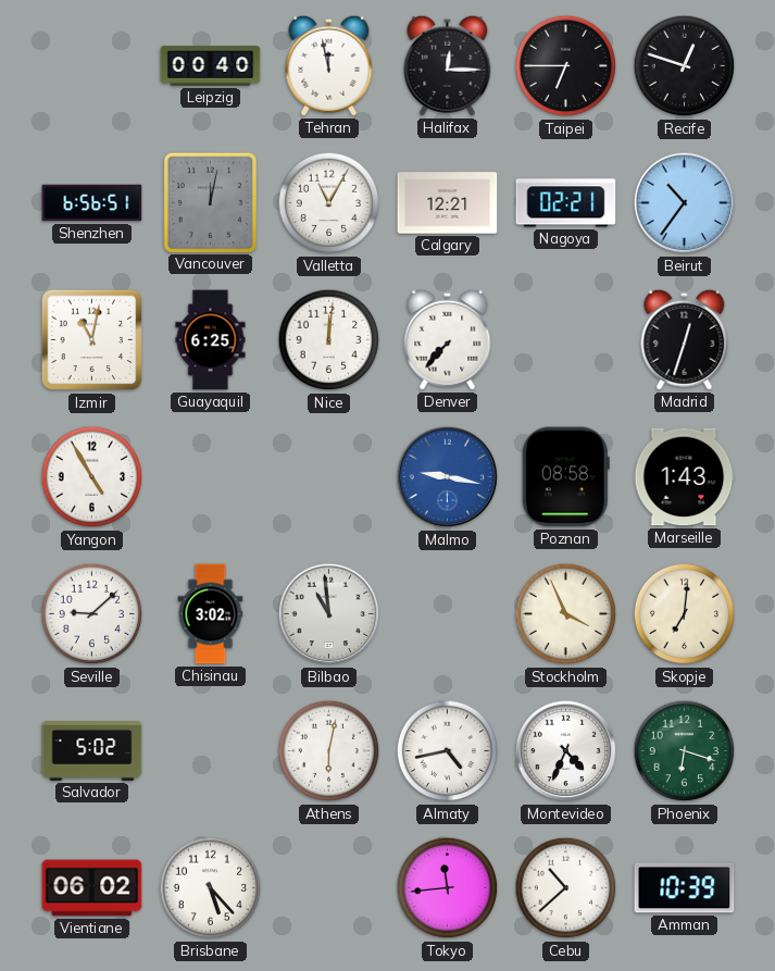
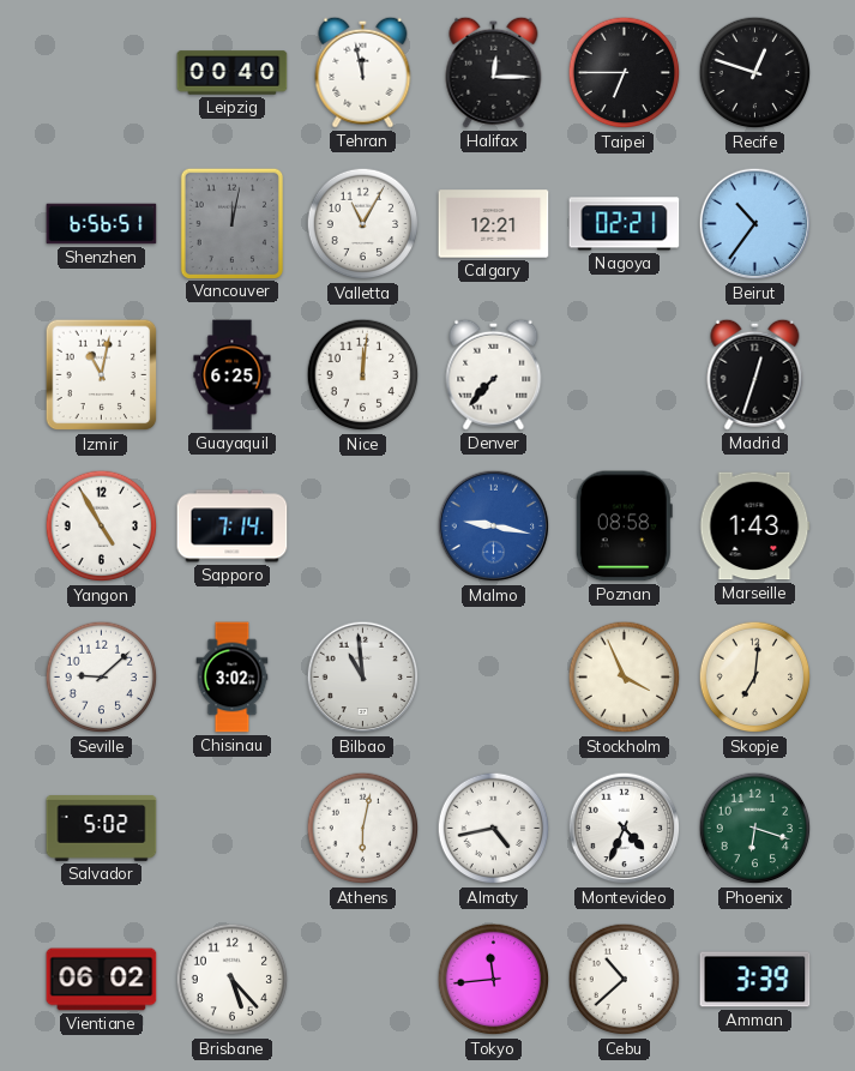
Sapporo: none -> 7:14
Amman: 10:39 -> 3:39
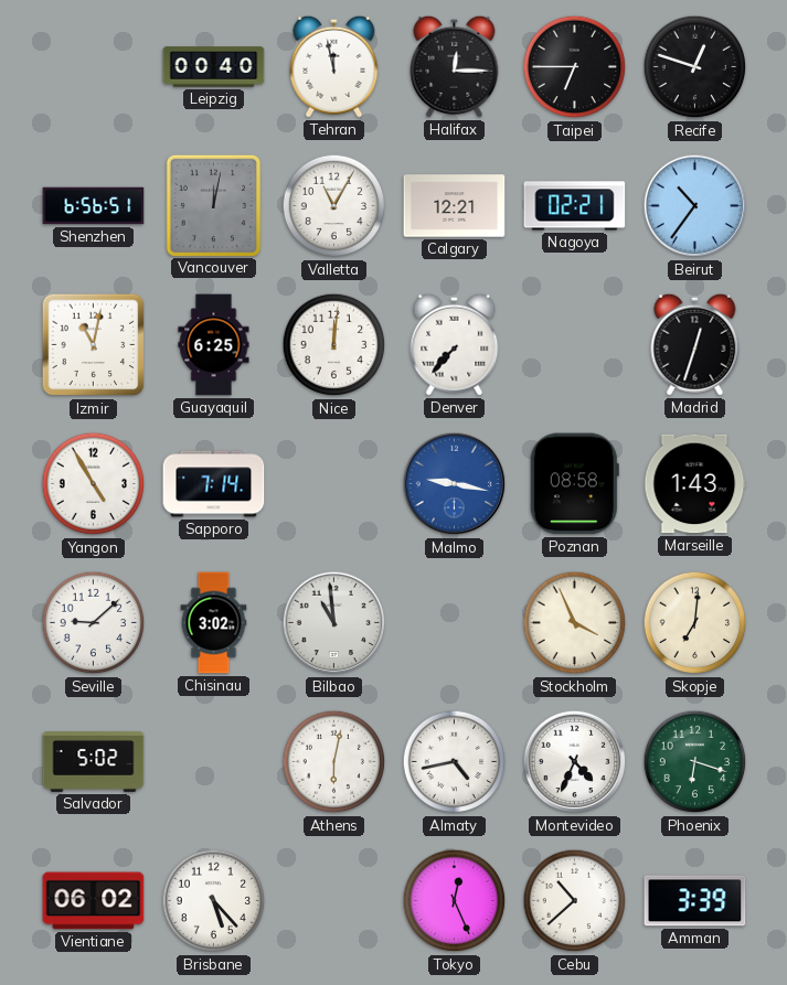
Tokyo: 11:44 -> 12:26
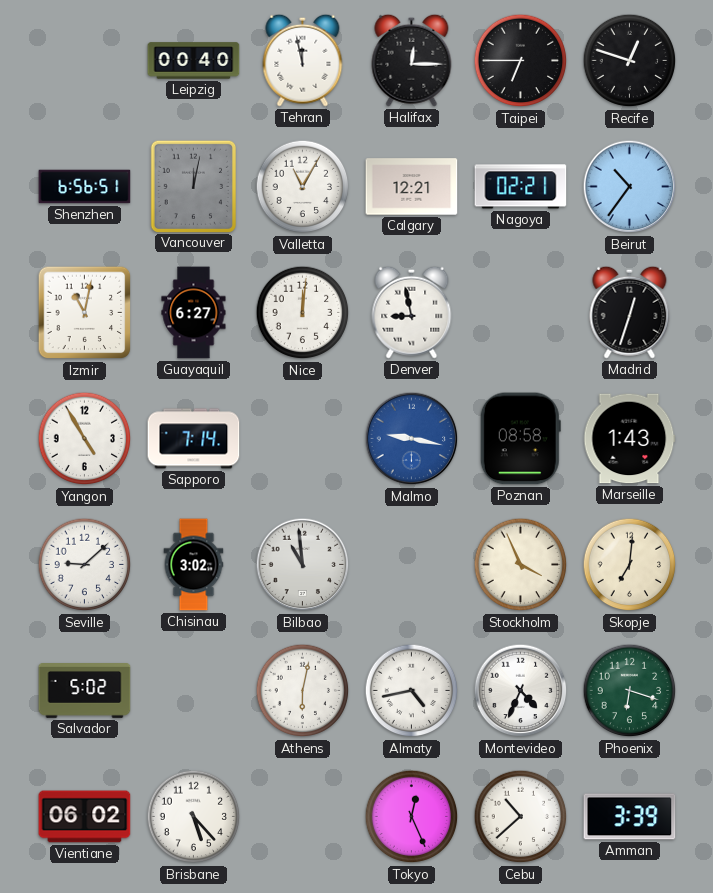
Guayaquil: 6:25 -> 6:27
Denver: 7:37 -> 8:58
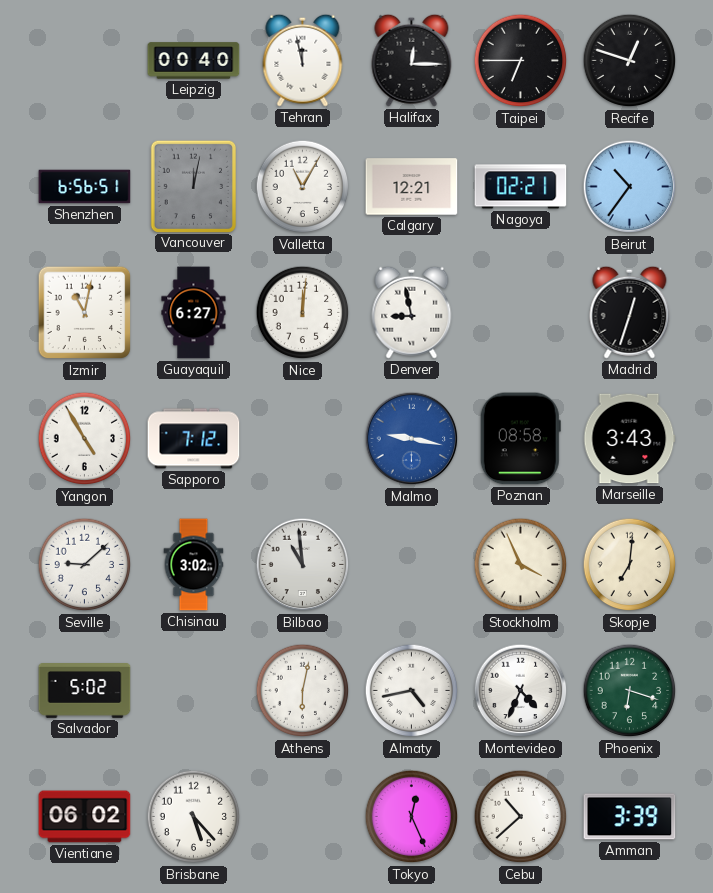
Sapporo: 7:14 -> 7:12
Marseille: 1:43 -> 3:43
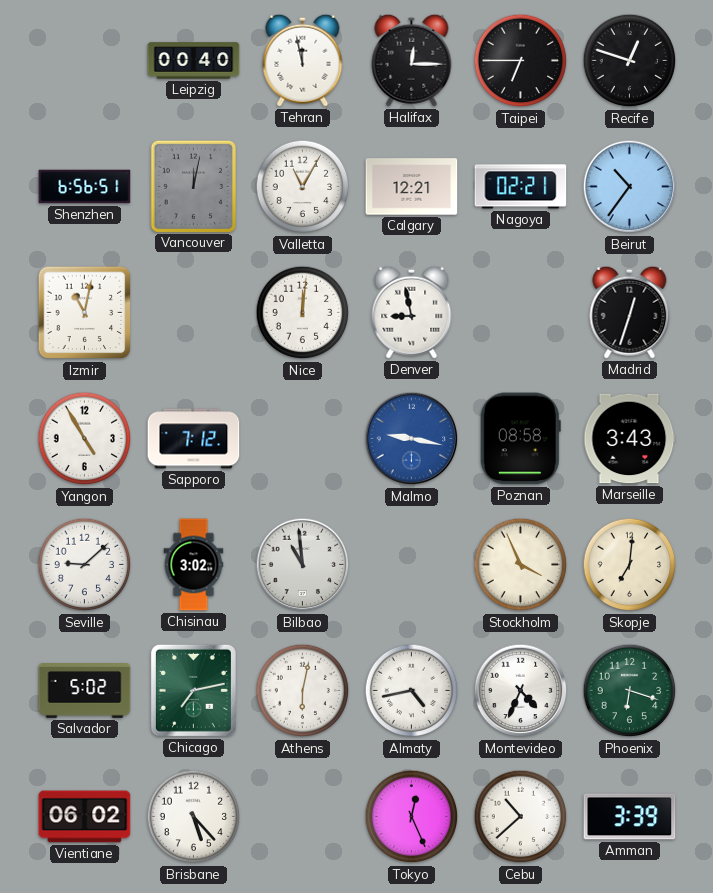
Guayaquil: 6:27 -> none
Chicago: none -> 7:13
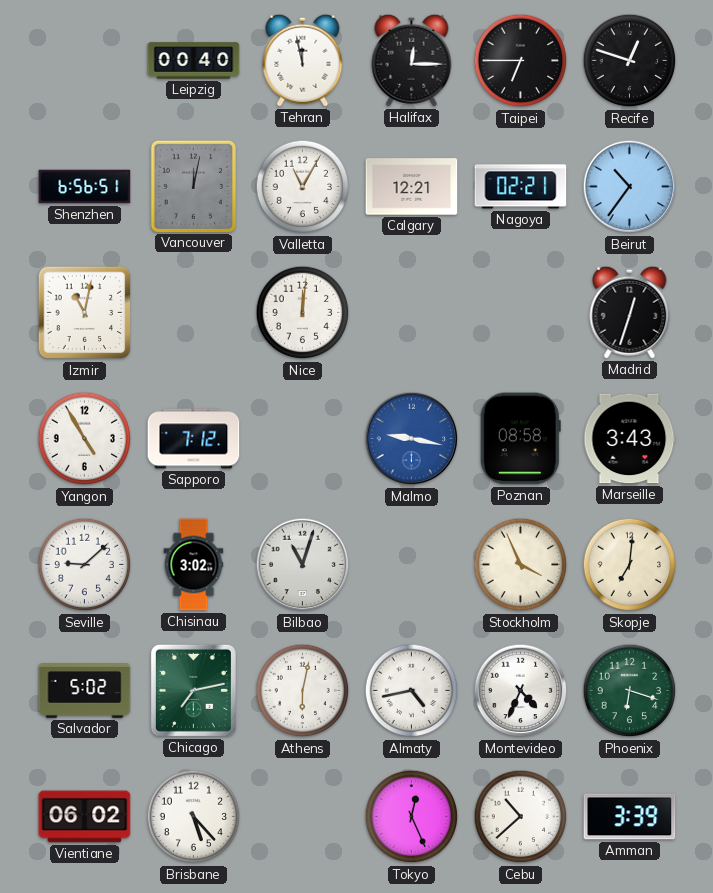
Denver: 8:58 -> none
Bilbao: 10:59 -> 11:03
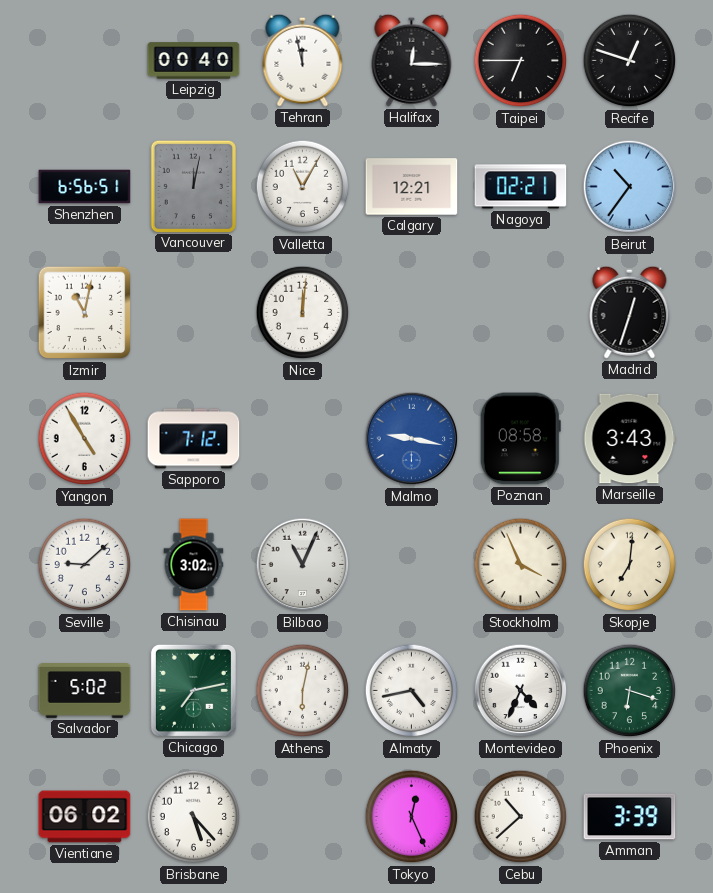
Bilbao: 11:03 -> 11:04
